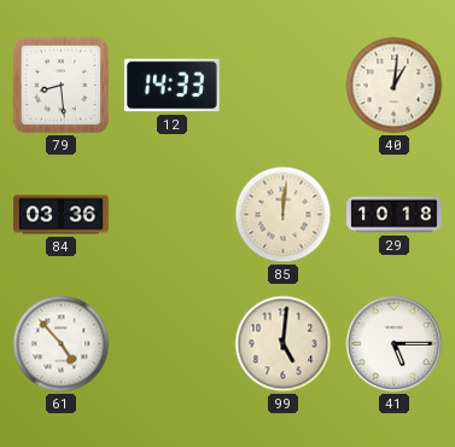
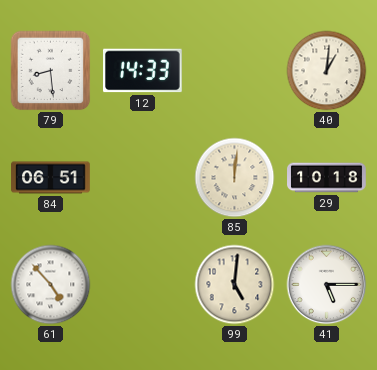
84: 03:36 -> 06:51
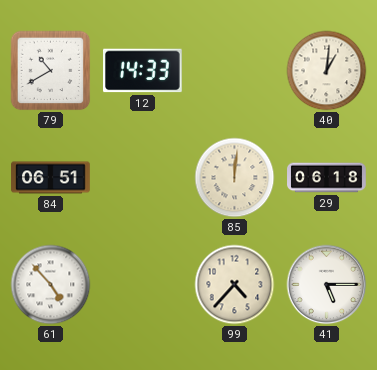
79: 8:29 -> 10:40
29: 10:18 -> 06:18
99: 5:01 -> 4:37
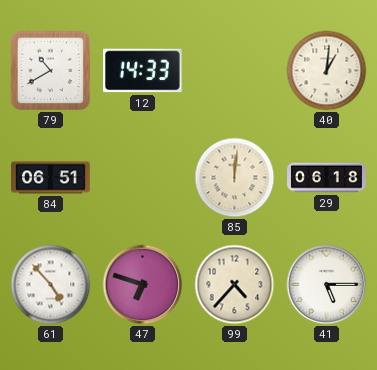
47: none -> 6:48
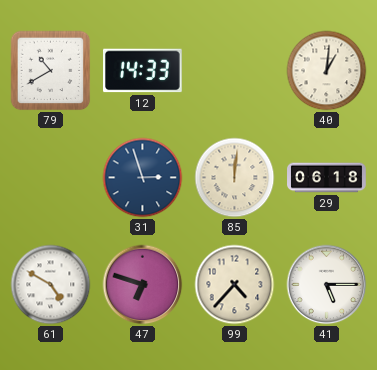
84: 06:51 -> none
31: none -> 2:57
61: 4:53 -> 4:50
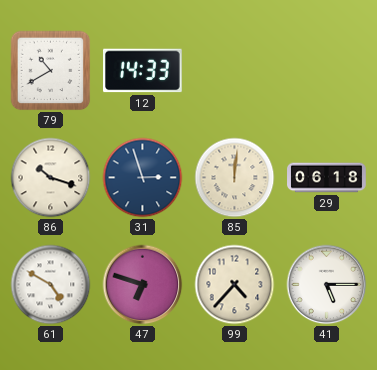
40: 1:01 -> none
86: none -> 10:18
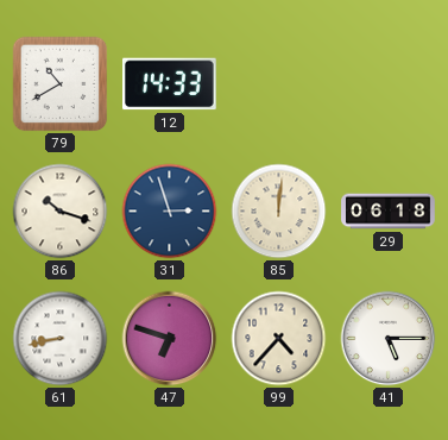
61: 4:50 -> 8:43
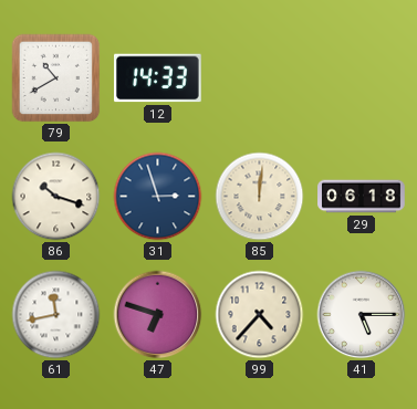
61: 8:43 -> 11:43
